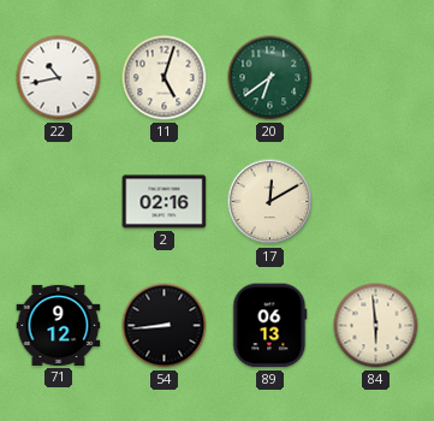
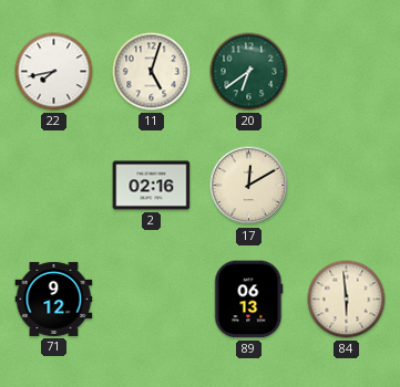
22: 10:43 -> 7:43
54: 8:44 -> none
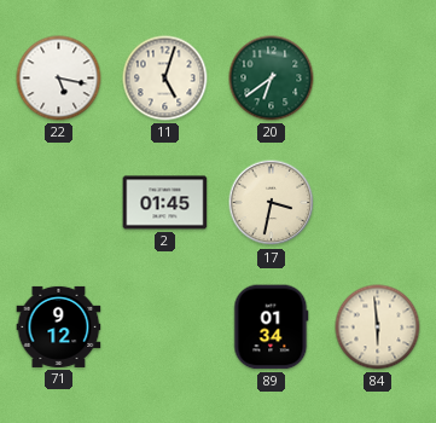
22: 7:43 -> 5:17
2: 02:16 -> 01:45
17: 12:10 -> 3:32
89: 06:13 -> 01:34
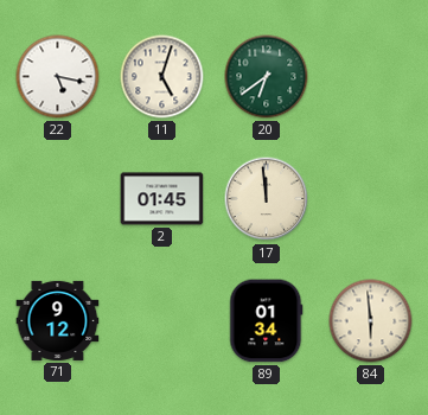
17: 3:32 -> 11:59
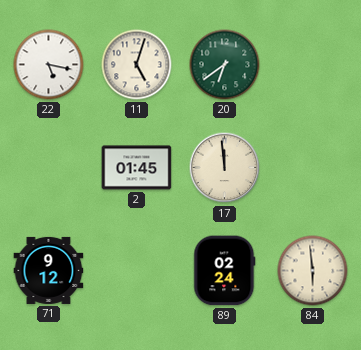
89: 01:34 -> 02:24
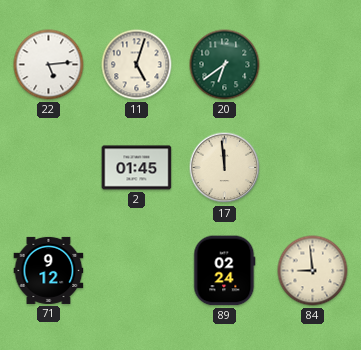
22: 5:17 -> 5:14
84: 5:59 -> 8:59
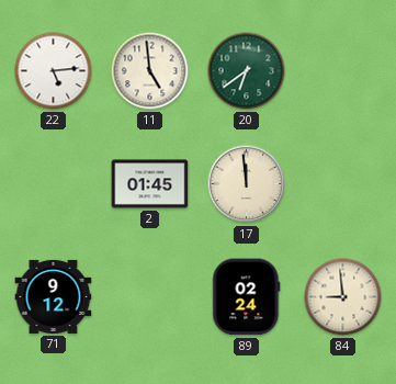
11: 5:03 -> 4:59
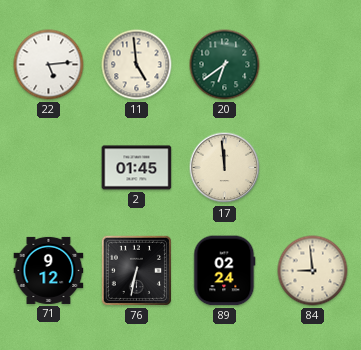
76: none -> 6:32
